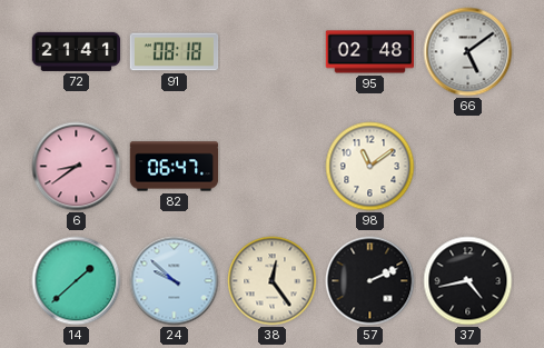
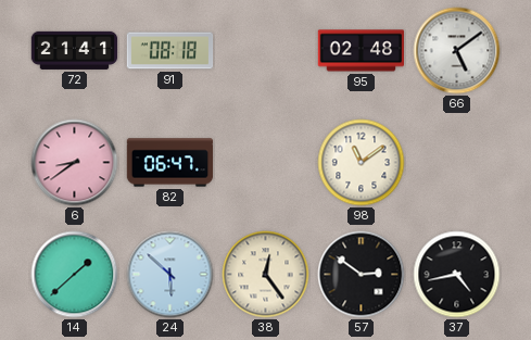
24: 9:52 -> 5:52
57: 2:11 -> 2:51
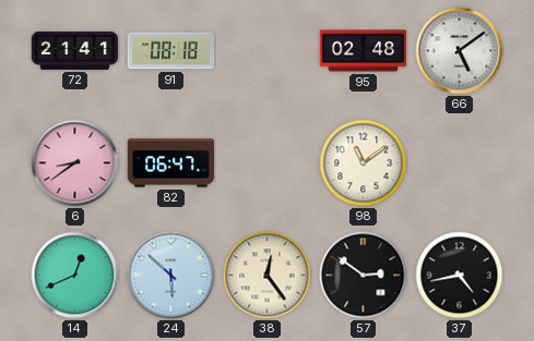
14: 1:38 -> 12:41
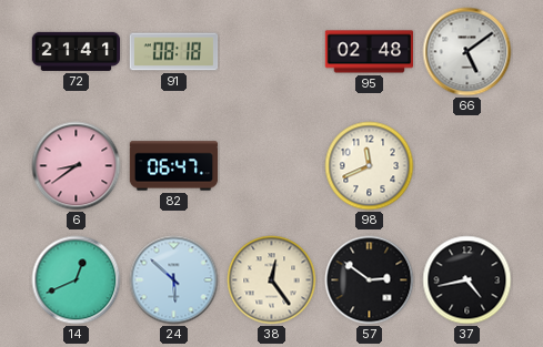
98: 11:09 -> 11:41
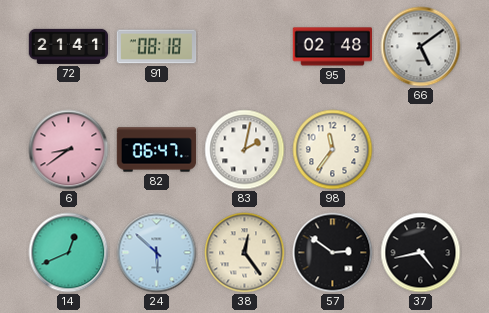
83: none -> 2:02
98: 11:41 -> 11:36
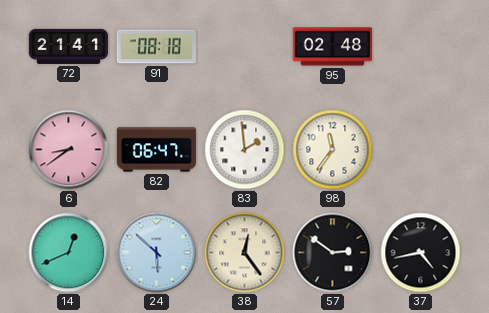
66: 5:09 -> none
83: 2:02 -> 1:59
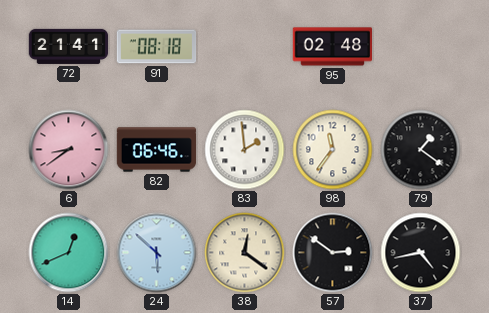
82: 06:47 -> 06:46
79: none -> 1:21
38: 12:24 -> 12:21
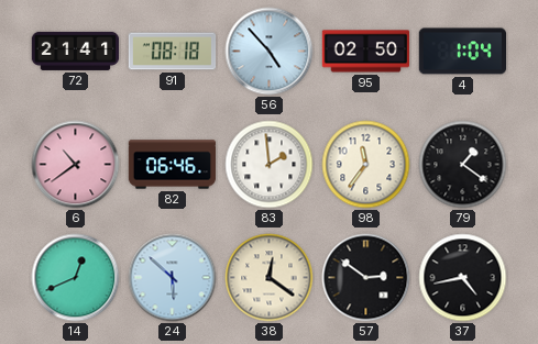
56: none -> 4:53
95: 02:48 -> 02:50
4: none -> 1:04
6: 8:39 -> 10:39
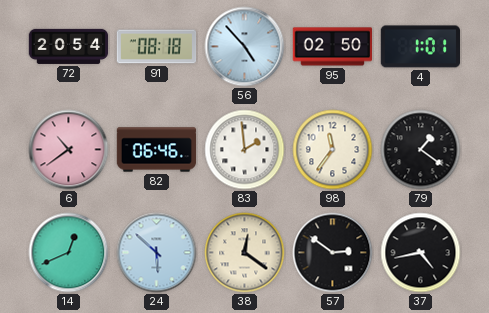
72: 21:41 -> 20:54
4: 1:04 -> 1:01
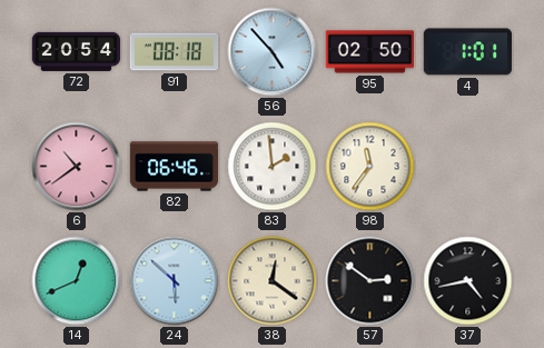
79: 1:21 -> none
